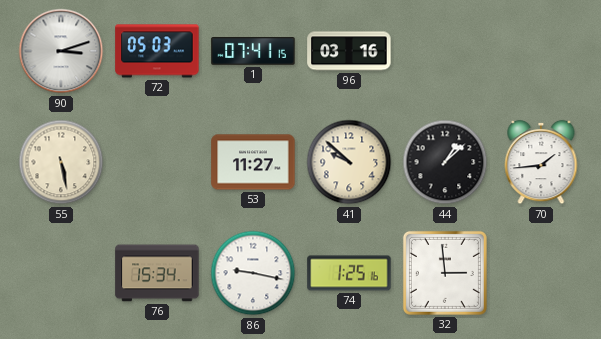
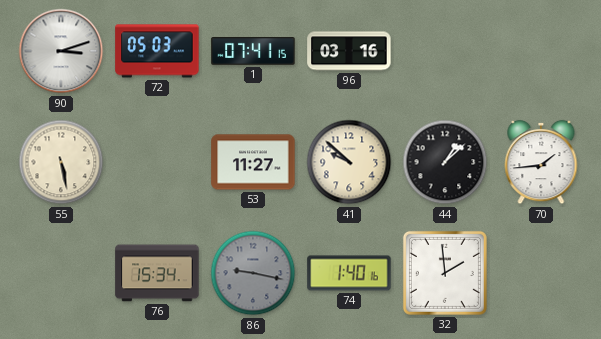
86 dial: white -> grey
74: 1:25 -> 1:40
32: 2:59 -> 1:59
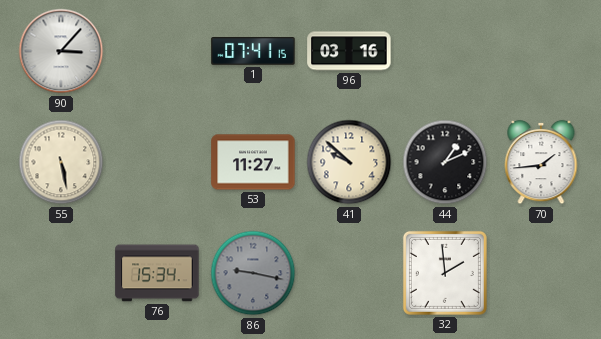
90: 3:12 -> 3:07
72: 05:03 -> none
44: 1:08 -> 1:11
74: 1:40 -> none
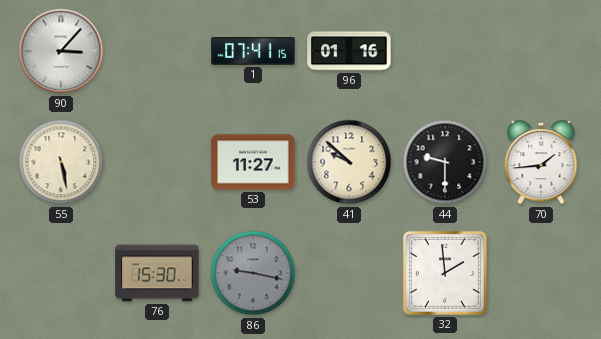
96: 03:16 -> 01:16
44: 1:11 -> 9:30
76: 15:34 -> 15:30
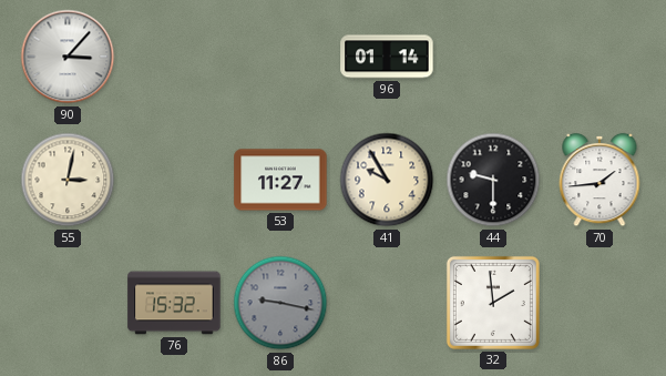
1: 07:41 -> none
96: 01:16 -> 01:14
55: 5:28 -> 3:02
41: 9:52 -> 9:55
76: 15:30 -> 15:32
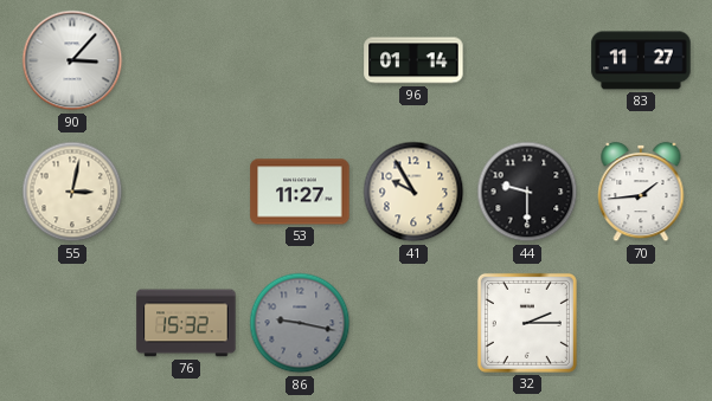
83: none -> 11:27
32: 1:59 -> 2:15
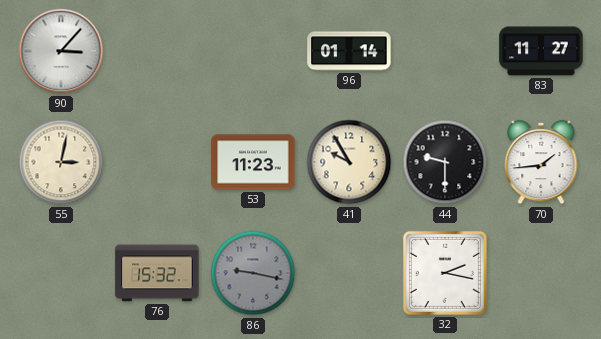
53: 11:27 -> 11:23
32: 2:15 -> 2:17
